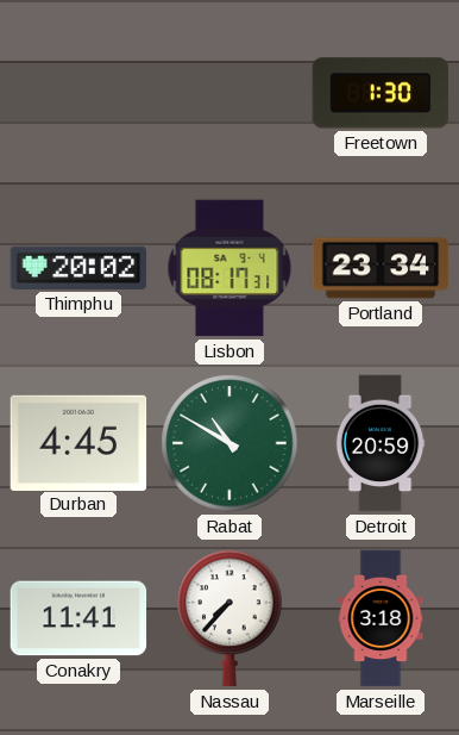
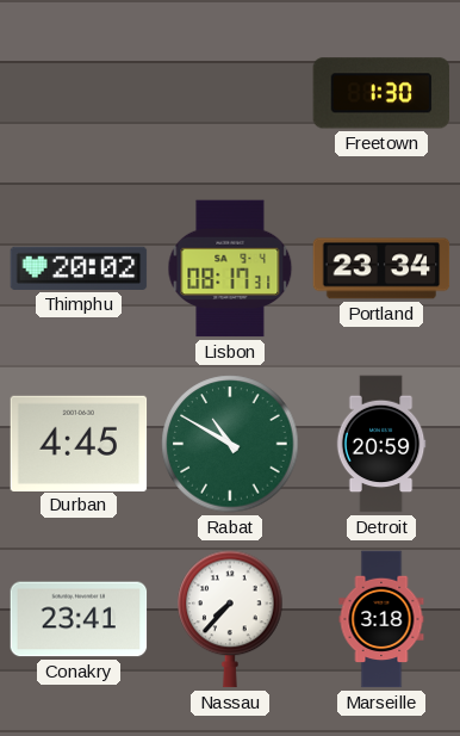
Conakry: 11:41 -> 23:41
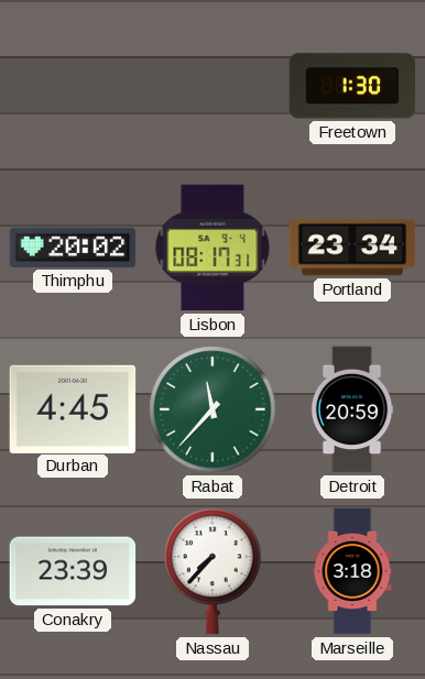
Rabat: 10:50 -> 11:37
Conakry: 23:41 -> 23:39
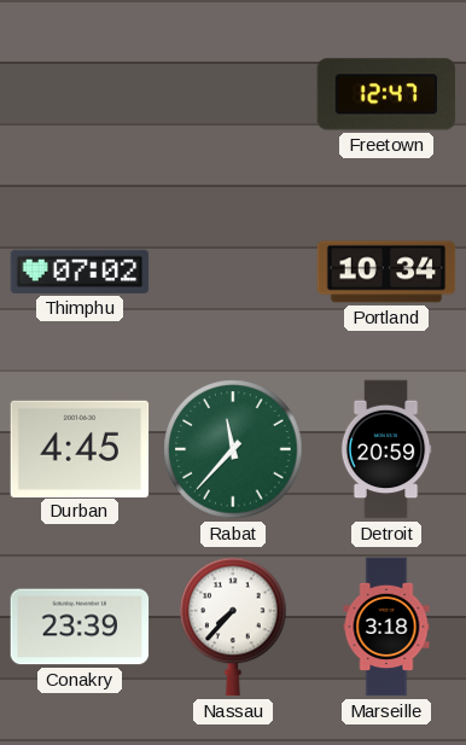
Freetown: 1:30 -> 12:47
Thimphu: 20:02 -> 07:02
Lisbon: 08:17 -> none
Portland: 23:34 -> 10:34
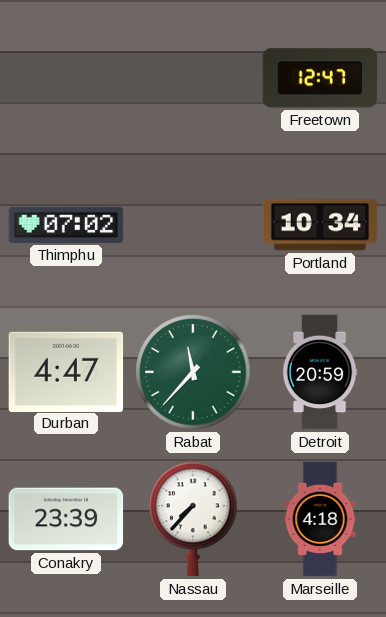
Durban: 4:45 -> 4:47
Marseille: 3:18 -> 4:18
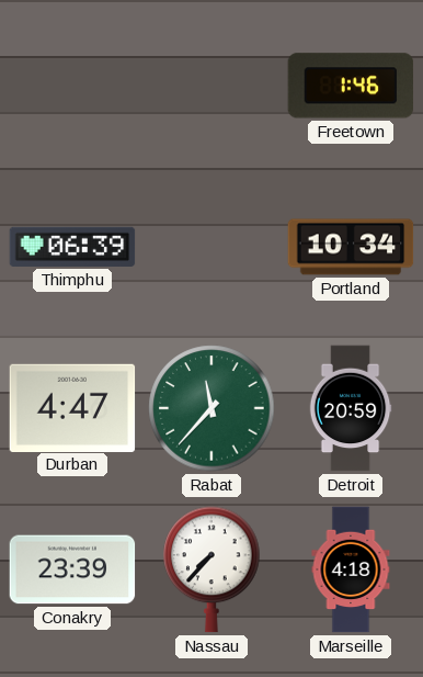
Freetown: 12:47 -> 1:46
Thimphu: 07:02 -> 06:39
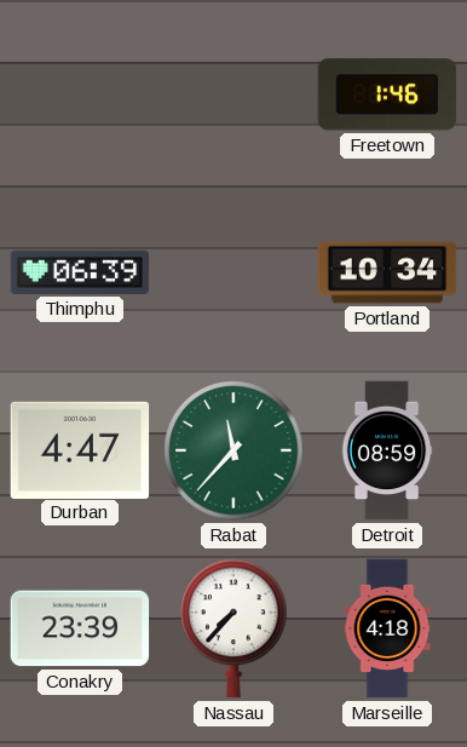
Detroit: 20:59 -> 08:59
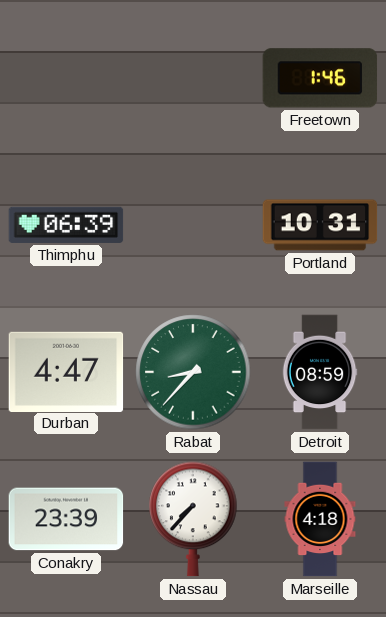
Portland: 10:34 -> 10:31
Rabat: 11:37 -> 8:37
